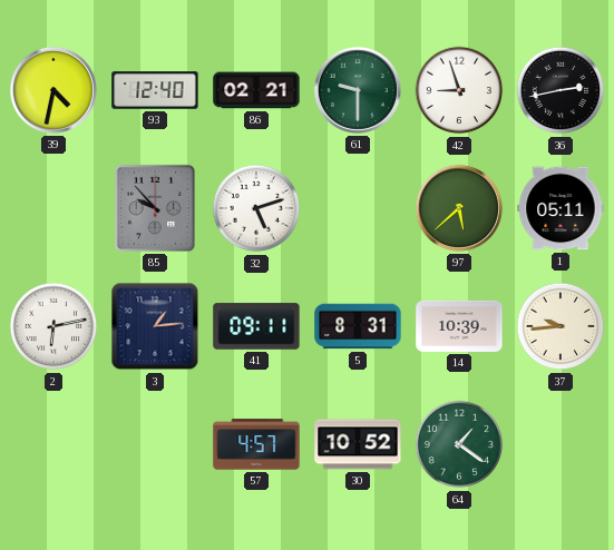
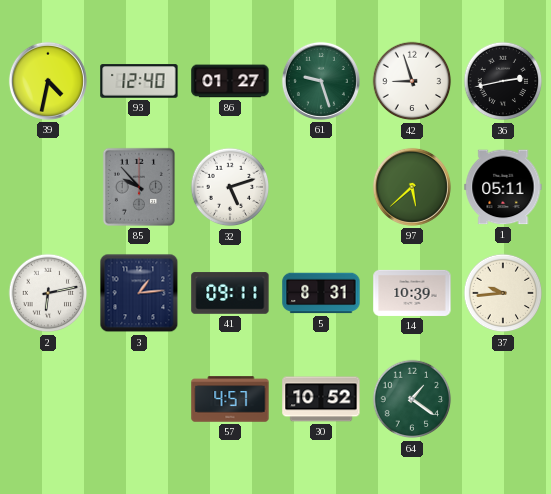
86: 02:21 -> 01:27
61: 9:30 -> 9:27
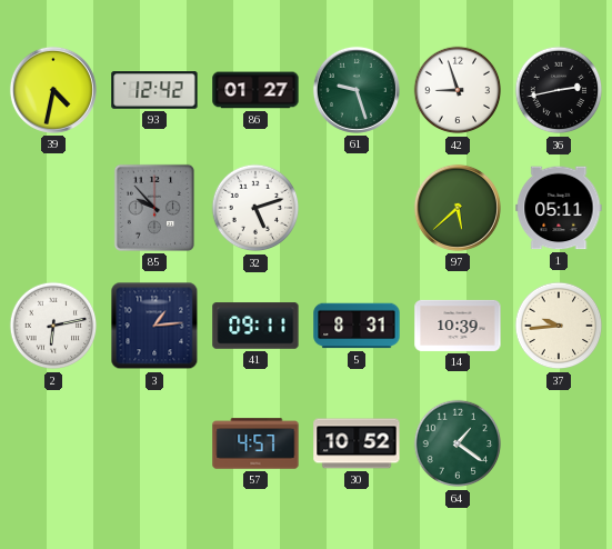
93: 12:40 -> 12:42
